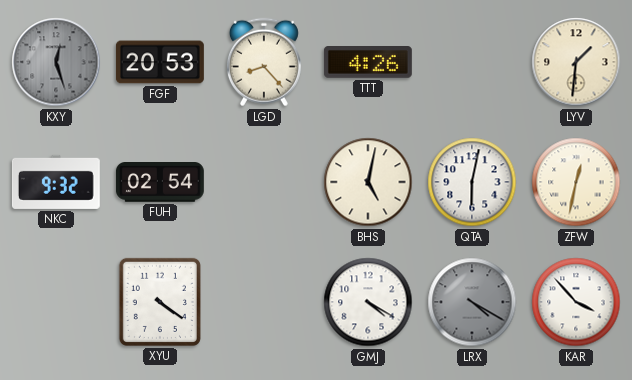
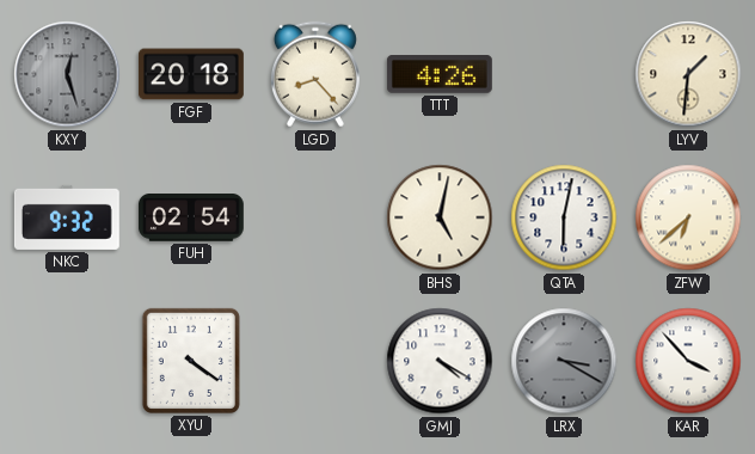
FGF: 20:53 -> 20:18
ZFW: 12:32 -> 6:38
LRX: 4:20 -> 3:20
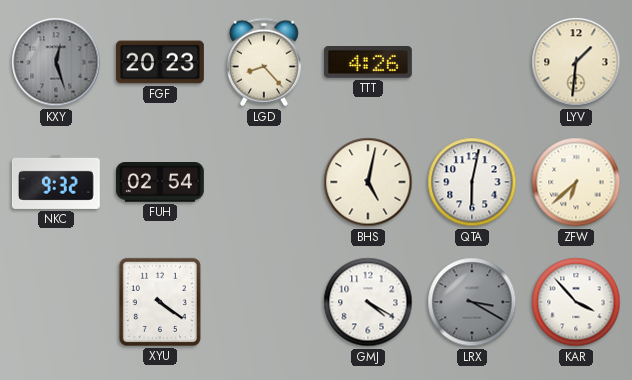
FGF: 20:18 -> 20:23
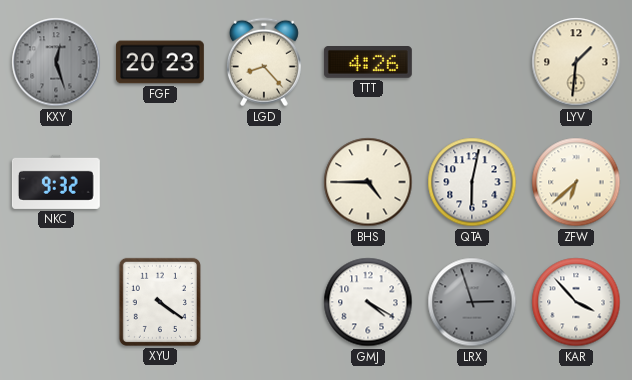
FUH: 02:54 -> none
BHS: 5:02 -> 4:45
LRX: 3:20 -> 2:57
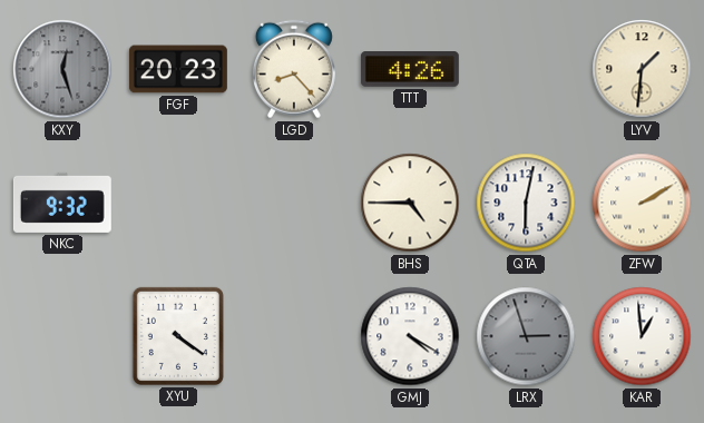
ZFW: 6:38 -> 2:10
KAR: 3:53 -> 12:59
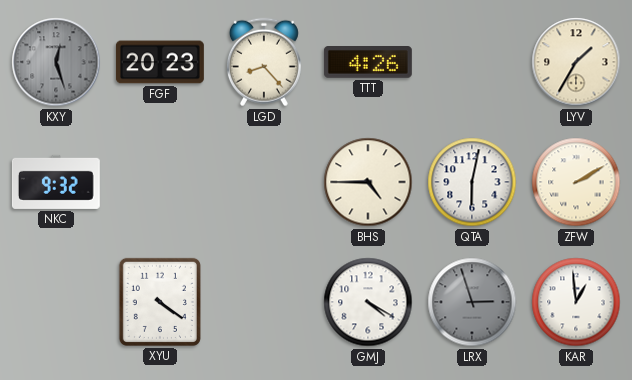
LYV: 1:31 -> 1:35
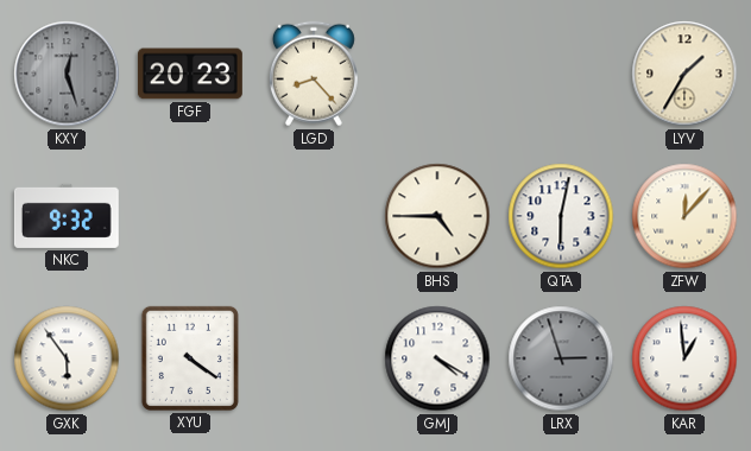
TTT: 4:26 -> none
ZFW: 2:10 -> 12:07
GXK: none -> 5:54
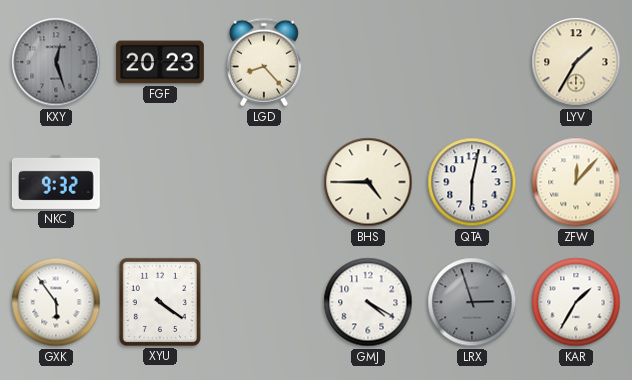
KAR: 12:59 -> 1:35
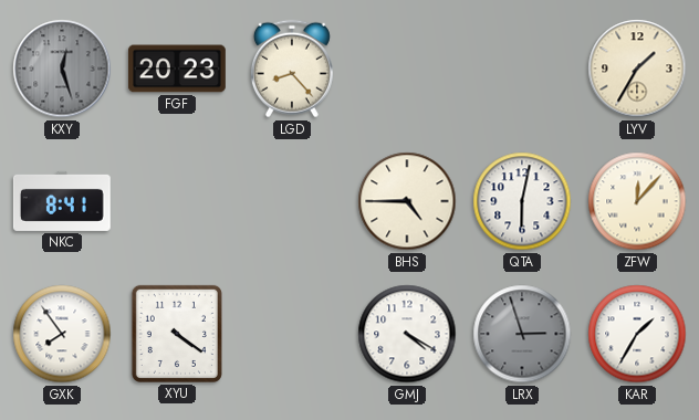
NKC: 9:32 -> 8:41
GXK: 5:54 -> 7:54
